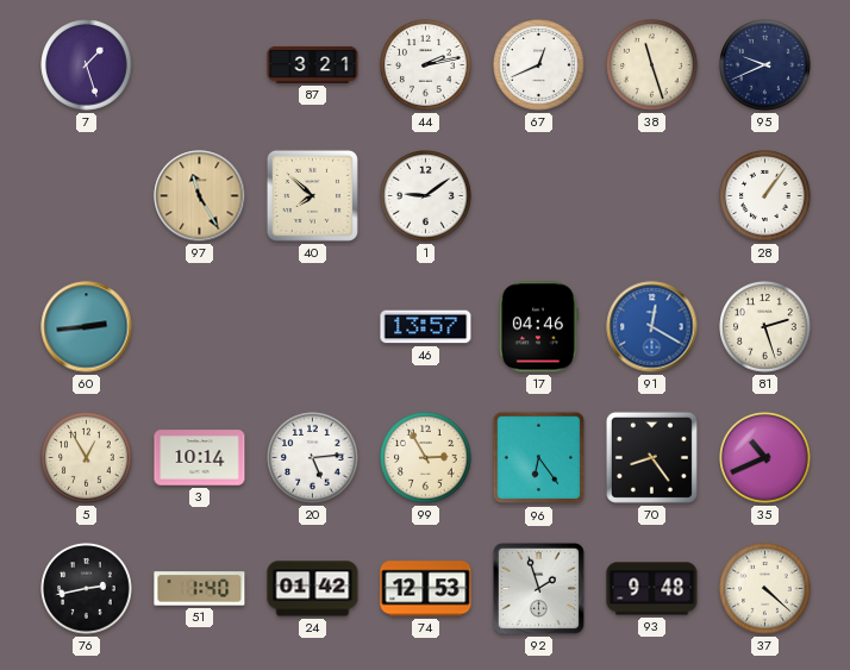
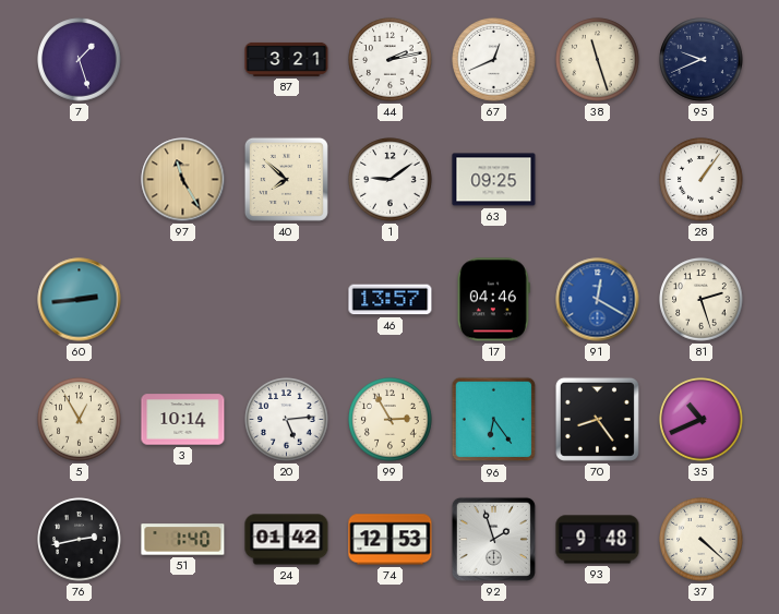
63: none -> 09:25
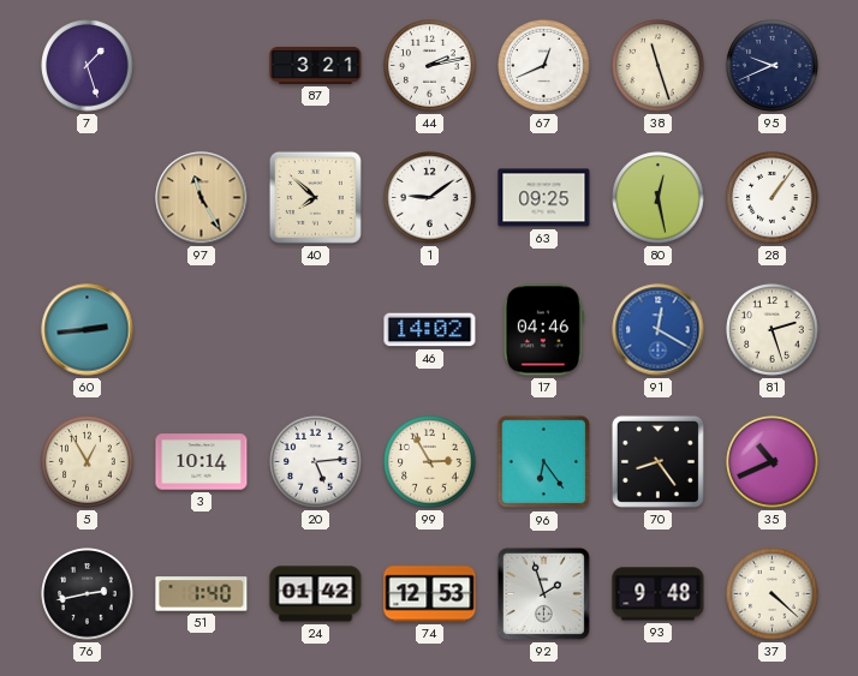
80: none -> 12:28
46: 13:57 -> 14:02
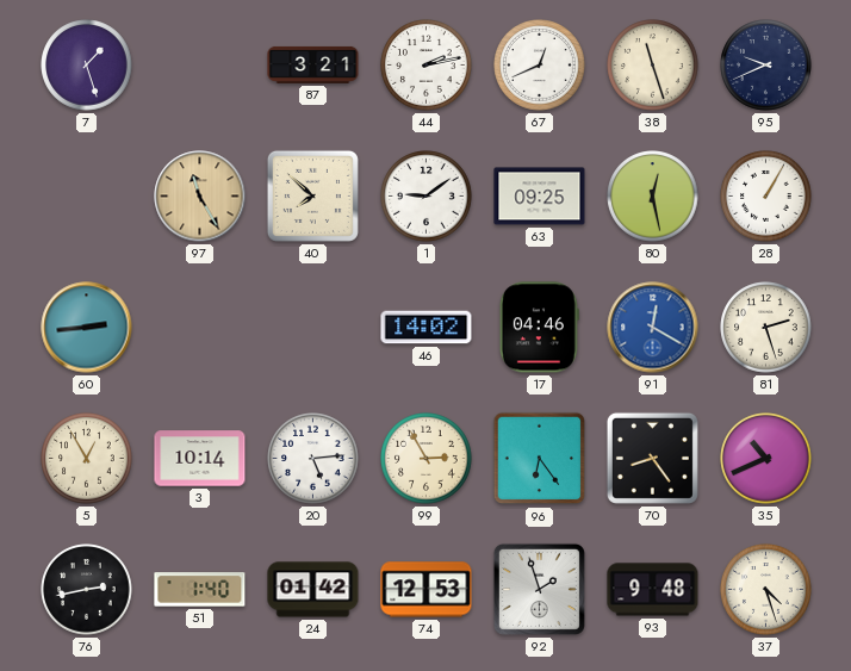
28: 1:06 -> 1:05
37: 4:22 -> 4:27
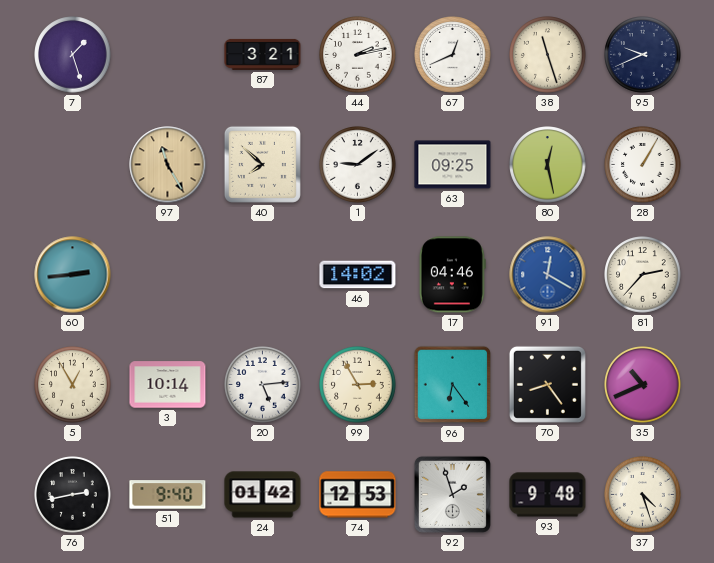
81: 2:27 -> 2:37
51: 1:40 -> 9:40
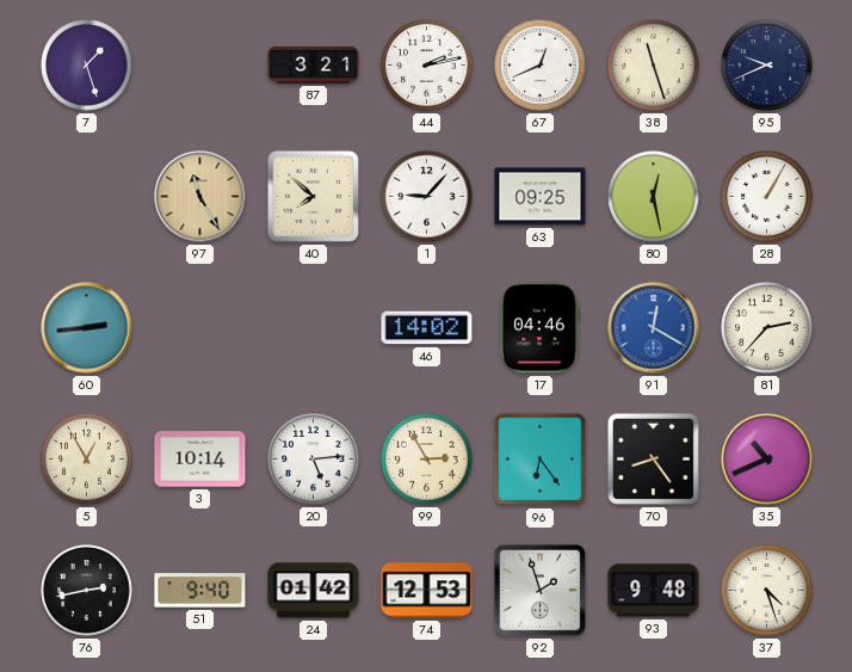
1: 9:09 -> 9:07
